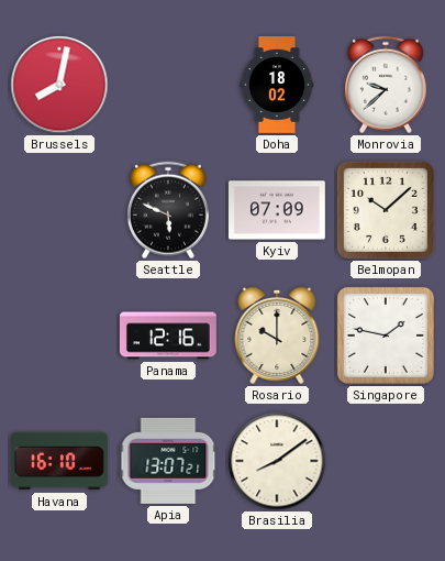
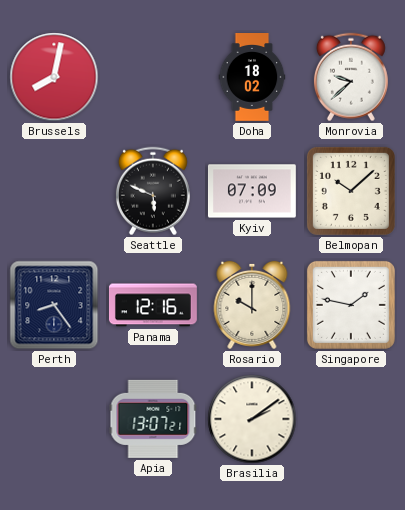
Perth: none -> 8:24
Havana: 16:10 -> none
Brasilia: 8:09 -> 2:09
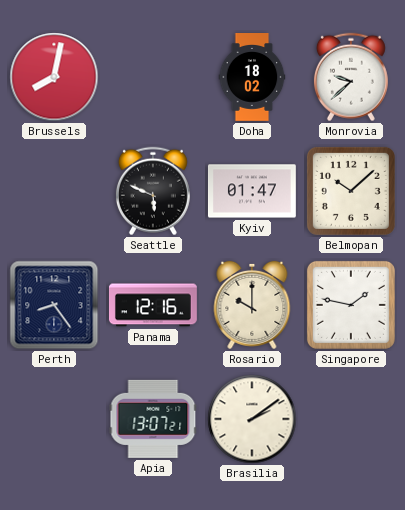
Kyiv: 07:09 -> 01:47
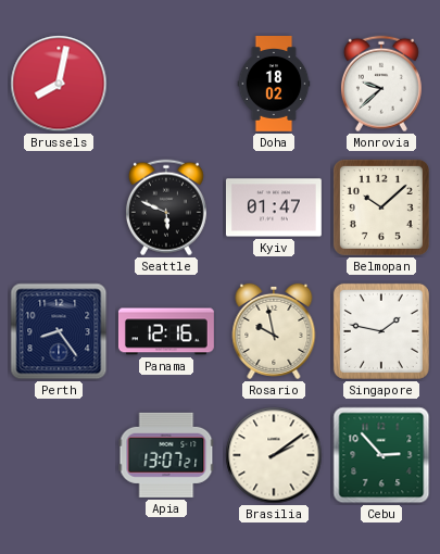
Rosario: 10:00 -> 9:58
Cebu: none -> 2:53
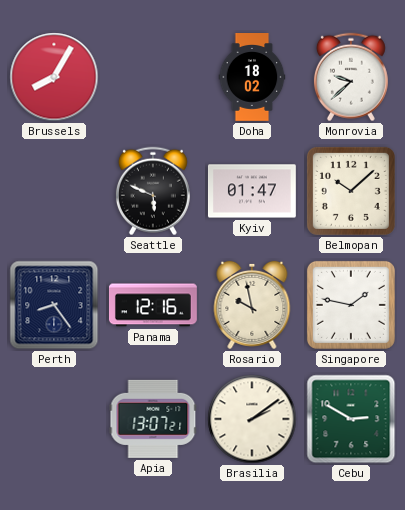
Brussels: 8:02 -> 8:05
Cebu: 2:53 -> 2:50
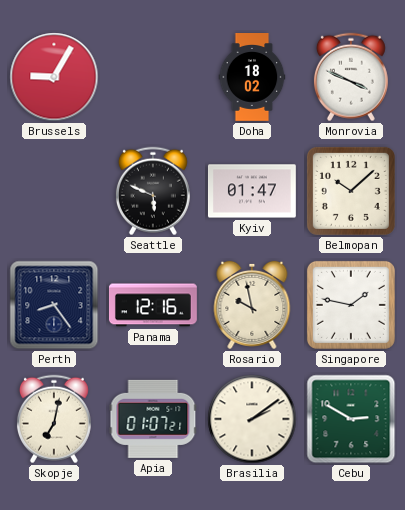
Brussels: 8:05 -> 9:05
Monrovia: 9:38 -> 3:49
Skopje: none -> 7:02
Apia: 13:07 -> 01:07
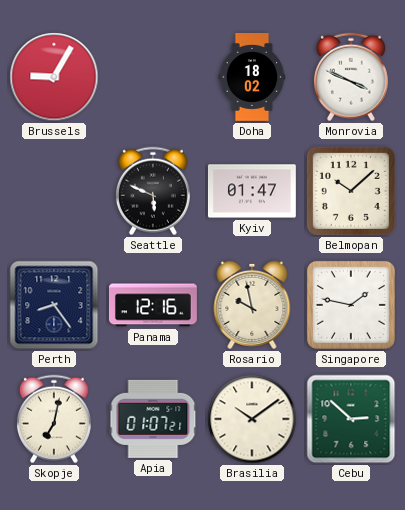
Brasilia: 2:09 -> 10:09
Cebu: 2:50 -> 2:52
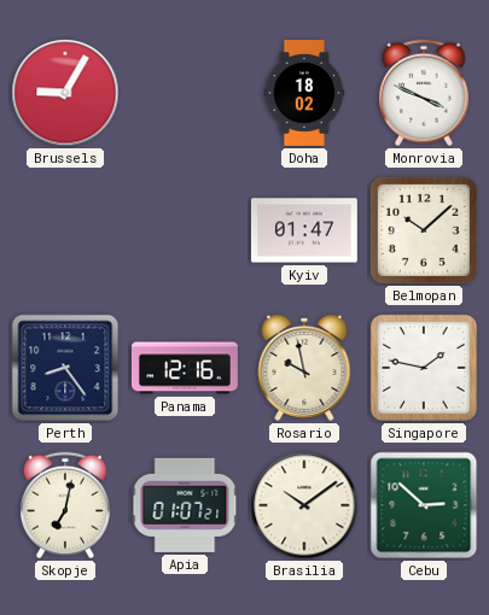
Seattle: 5:49 -> none
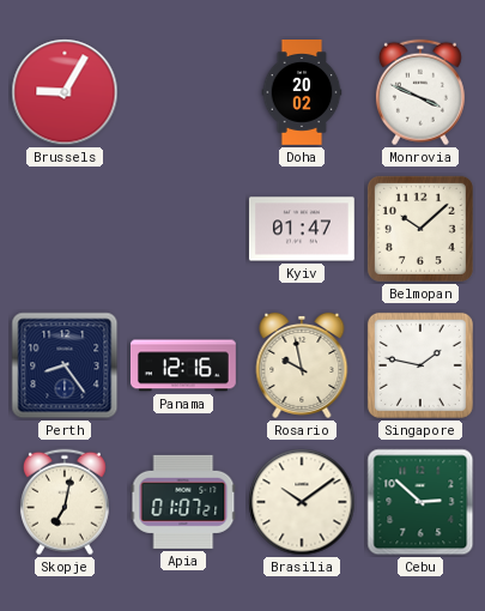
Doha: 18:02 -> 20:02
